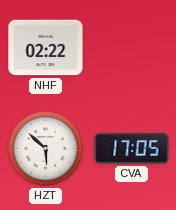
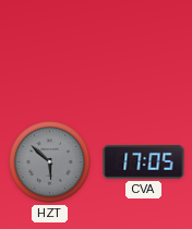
NHF: 02:22 -> none
HZT dial: white -> grey
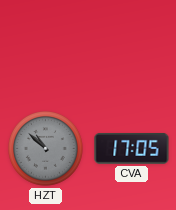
HZT: 5:52 -> 10:52
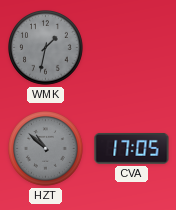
WMK: none -> 1:32
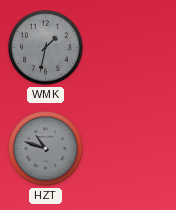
HZT: 10:52 -> 10:48
CVA: 17:05 -> none
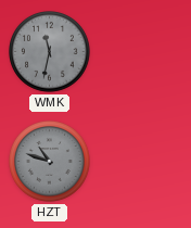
WMK: 1:32 -> 11:32
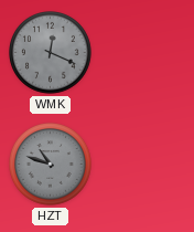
WMK: 11:32 -> 12:19
